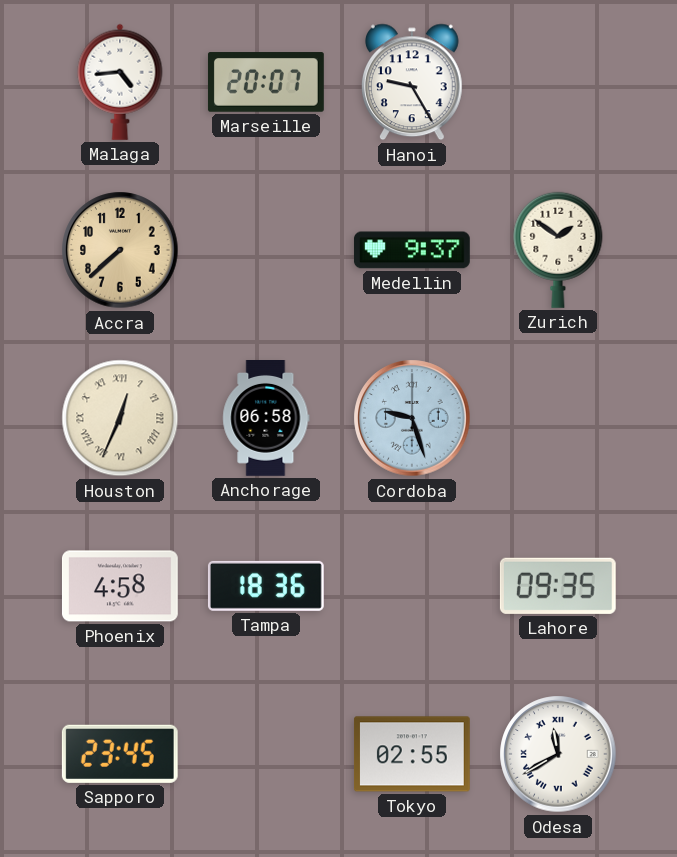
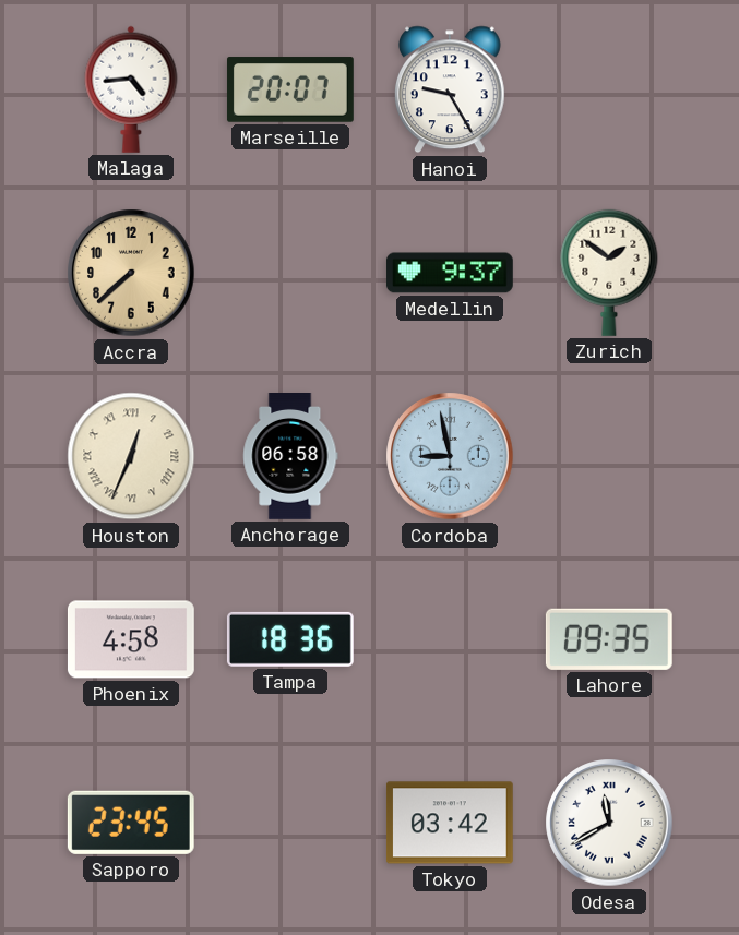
Cordoba: 9:27 -> 8:58
Tokyo: 02:55 -> 03:42
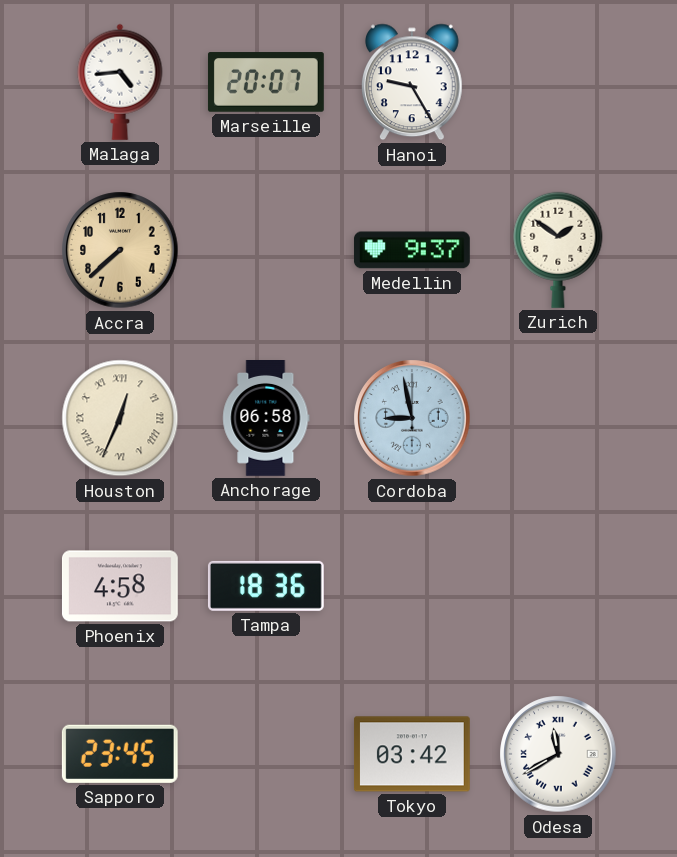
Lahore: 09:35 -> none
